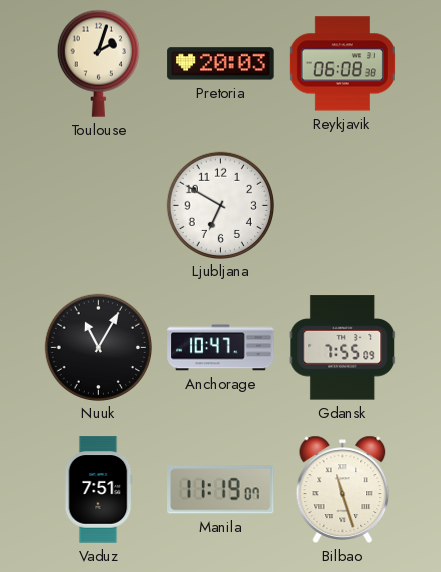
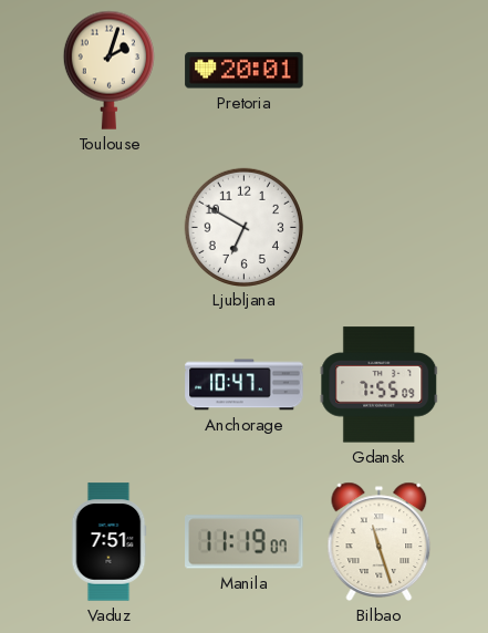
Pretoria: 20:03 -> 20:01
Reykjavik: 06:08 -> none
Nuuk: 11:05 -> none
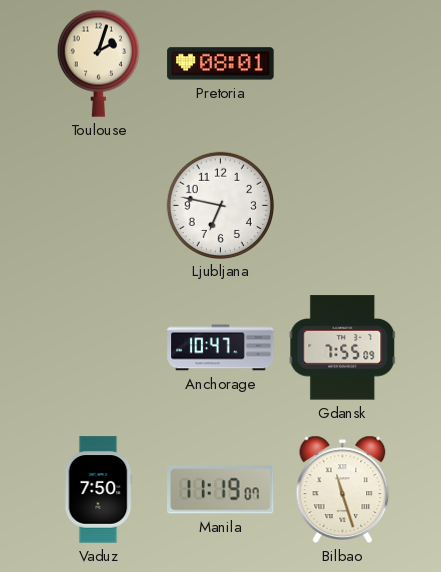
Pretoria: 20:01 -> 08:01
Ljubljana: 6:50 -> 6:47
Vaduz: 7:51 -> 7:50
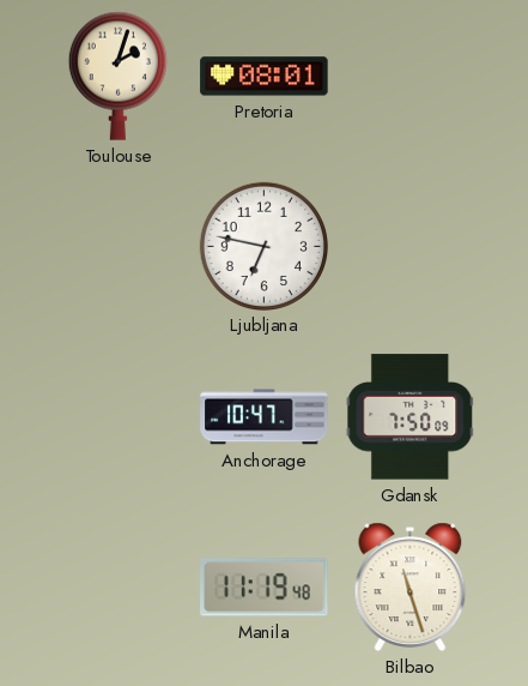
Gdansk: 7:55 -> 7:50
Vaduz: 7:50 -> none
Manila: 11:19:07 -> 11:19:48
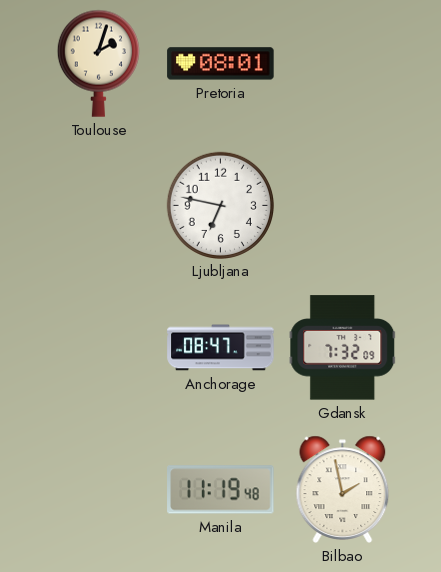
Anchorage: 10:47 -> 08:47
Gdansk: 7:50 -> 7:32
Bilbao: 11:27 -> 1:58
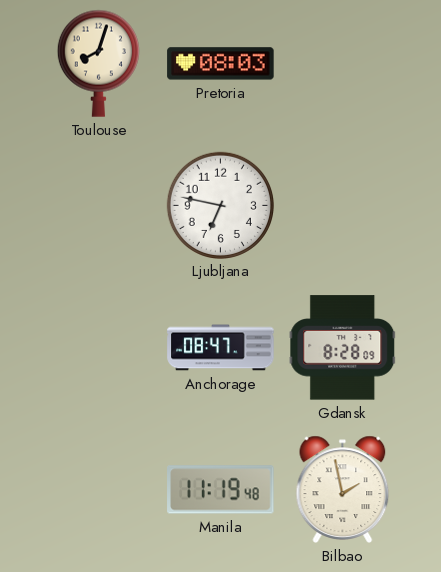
Toulouse: 2:03 -> 8:03
Pretoria: 08:01 -> 08:03
Gdansk: 7:32 -> 8:28
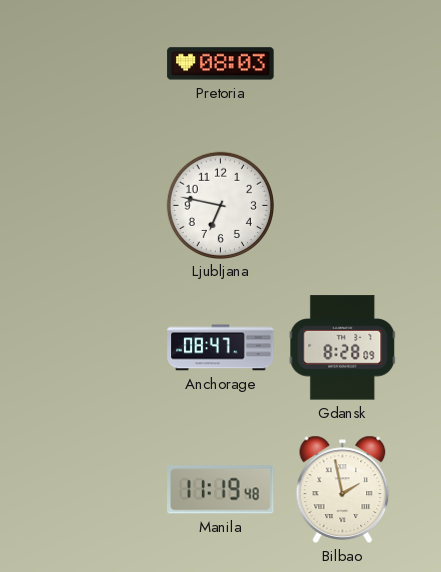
Toulouse: 8:03 -> none
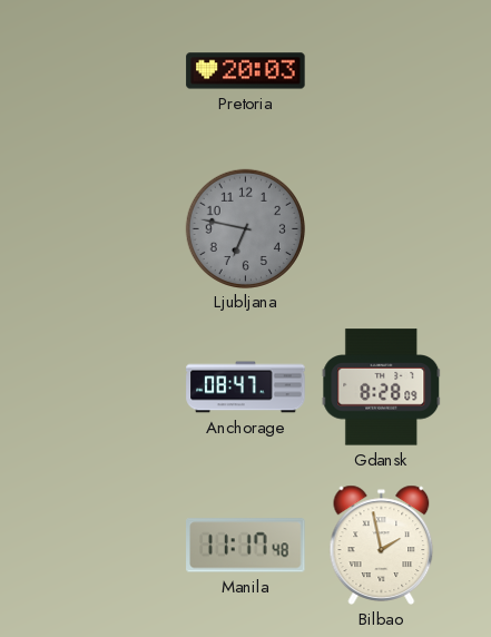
Pretoria: 08:03 -> 20:03
Ljubljana dial: white -> grey
Manila: 11:19 -> 11:17
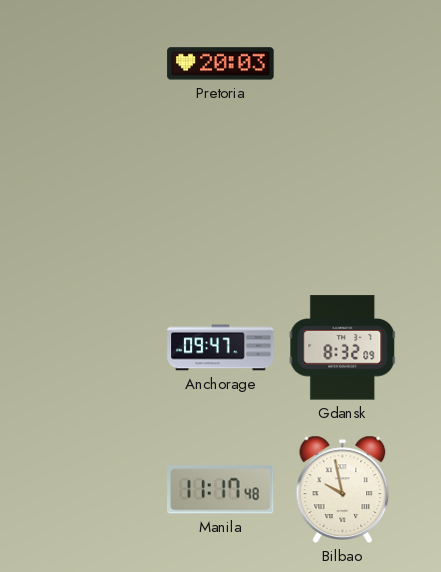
Ljubljana: 6:47 -> none
Anchorage: 08:47 -> 09:47
Gdansk: 8:28 -> 8:32
Bilbao: 1:58 -> 9:58
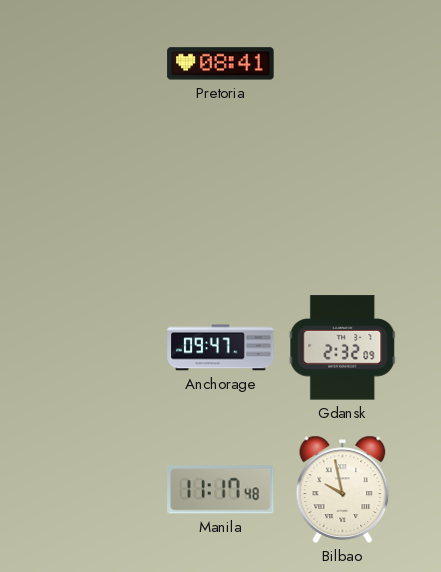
Pretoria: 20:03 -> 08:41
Gdansk: 8:32 -> 2:32
